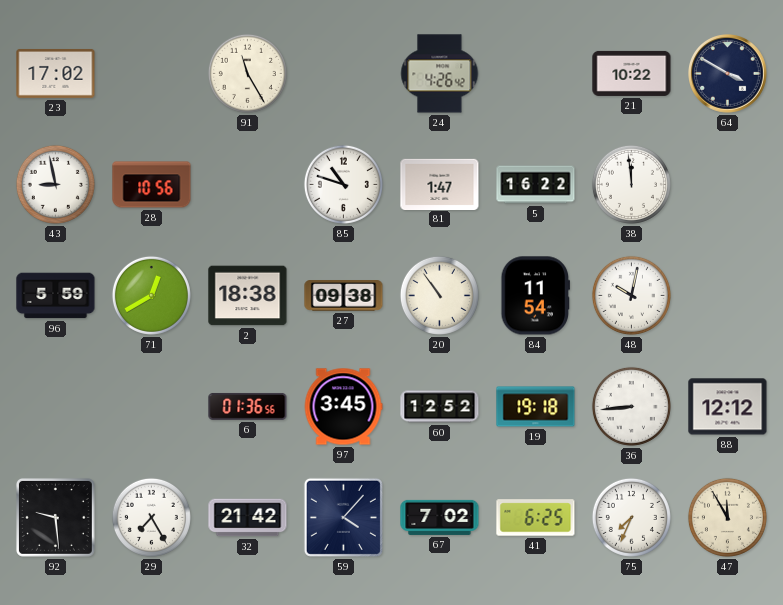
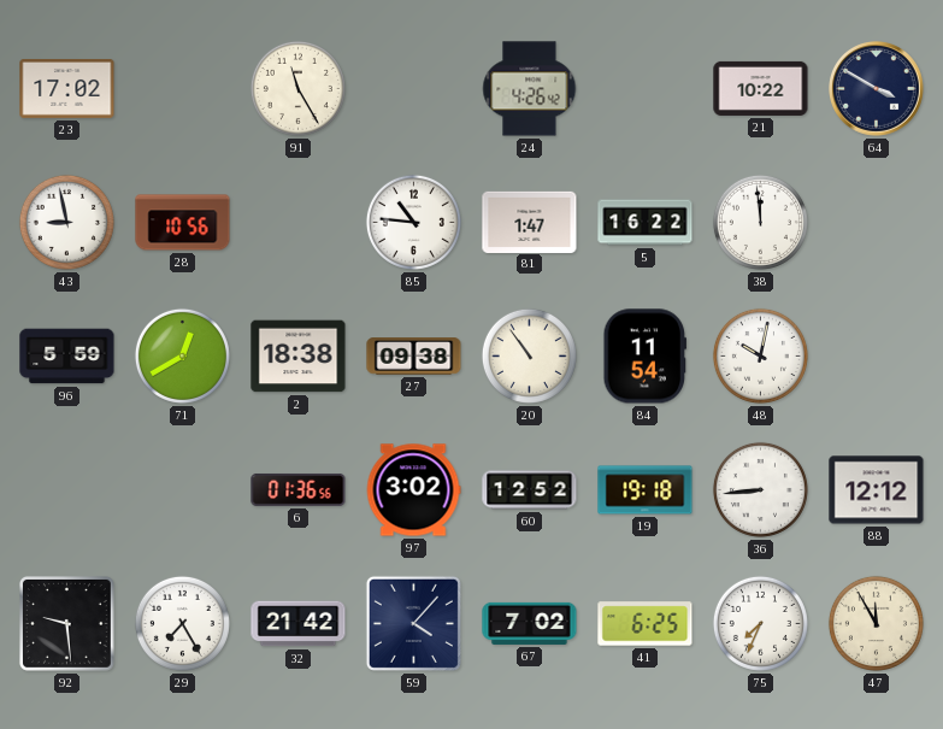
85: 10:48 -> 10:46
97: 3:45 -> 3:02
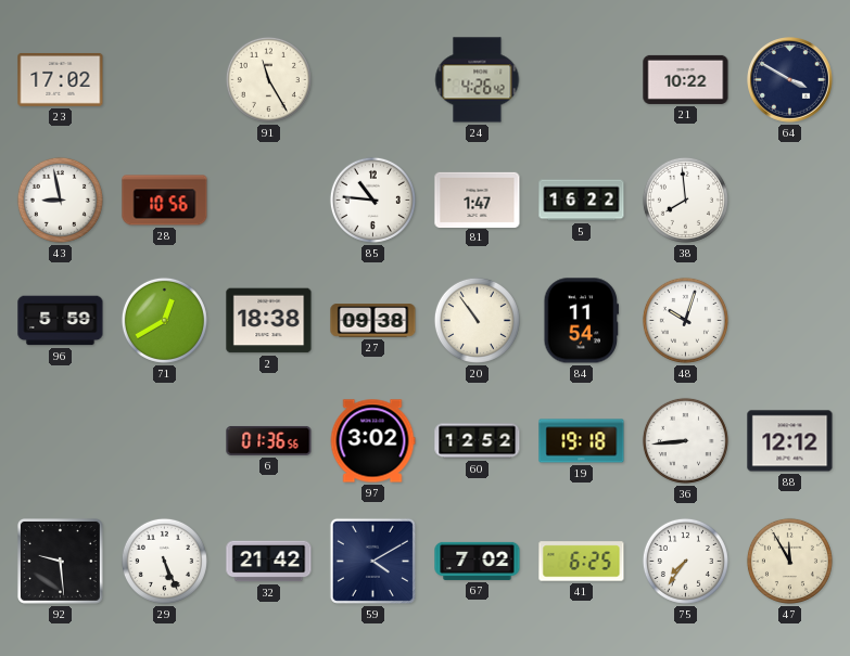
38: 11:59 -> 7:59
48: 10:02 -> 10:03
29: 7:25 -> 5:26
59: 4:07 -> 4:10
75: 7:34 -> 7:36
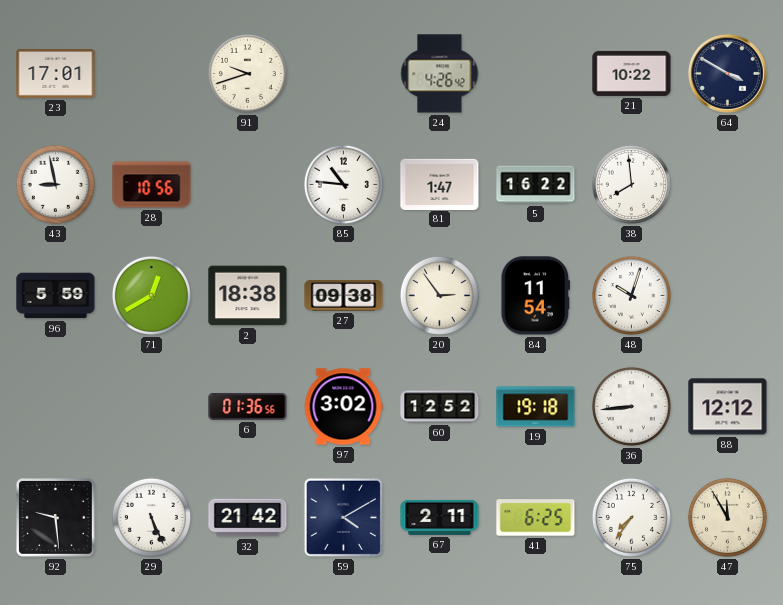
23: 17:02 -> 17:01
91: 11:25 -> 9:42
20: 10:54 -> 2:54
67: 7:02 -> 2:11
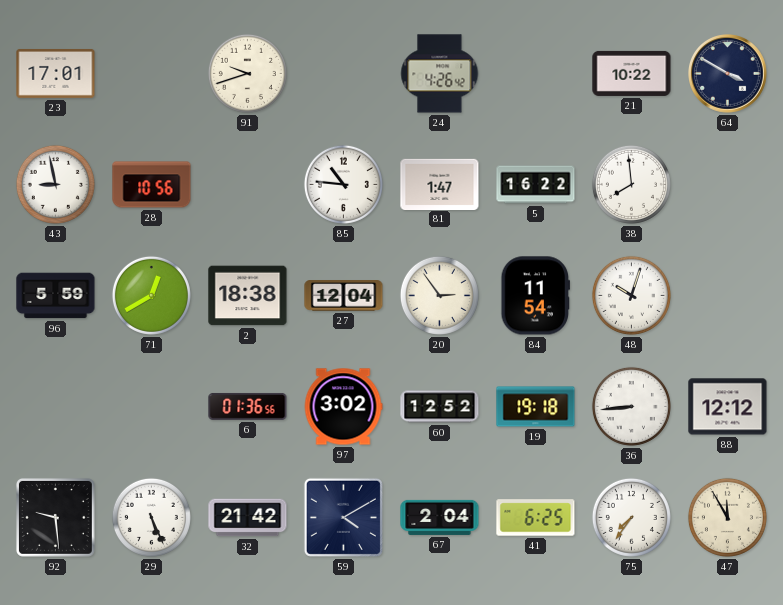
27: 09:38 -> 12:04
67: 2:11 -> 2:04
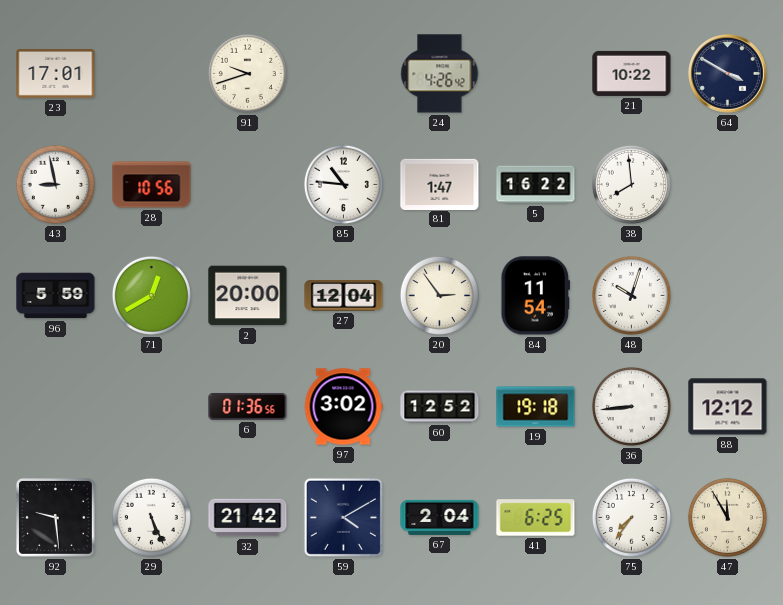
2: 18:38 -> 20:00
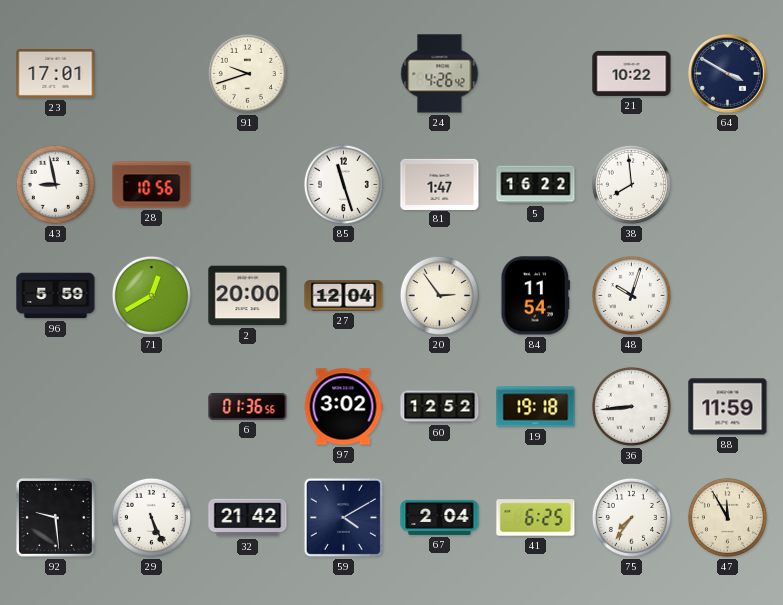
85: 10:46 -> 11:27
88: 12:12 -> 11:59
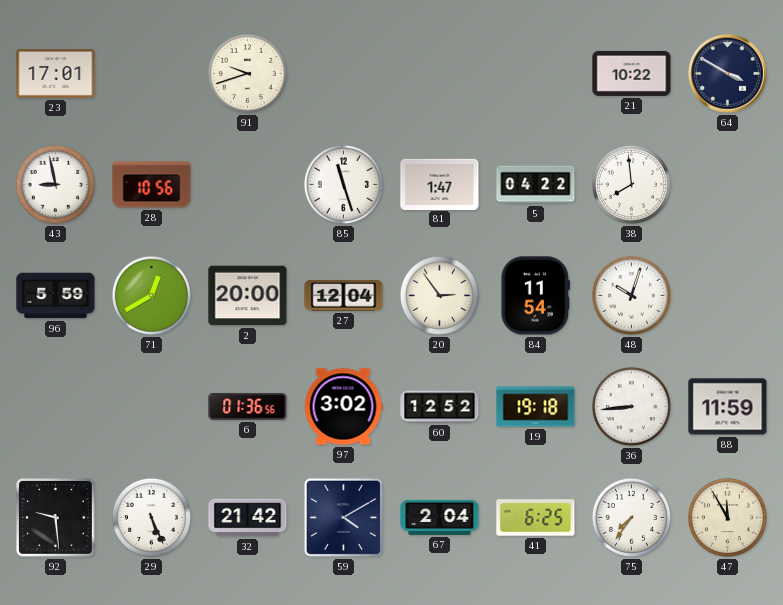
24: 4:26 -> none
5: 16:22 -> 04:22
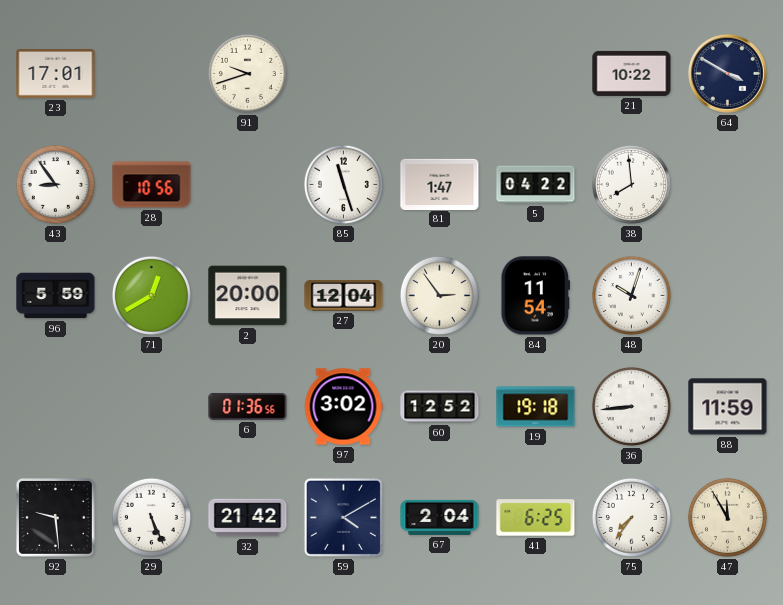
43: 8:58 -> 8:54
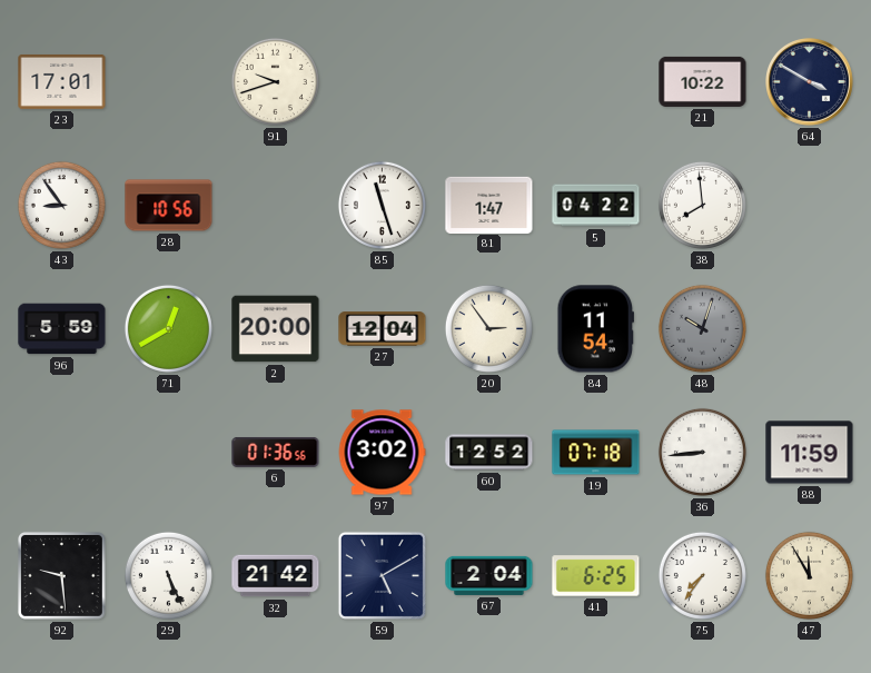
48 dial: white -> grey
19: 19:18 -> 07:18
59: 4:10 -> 5:10
